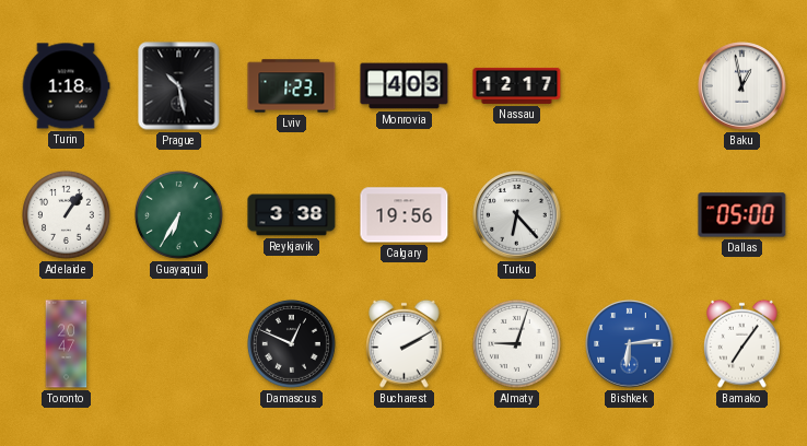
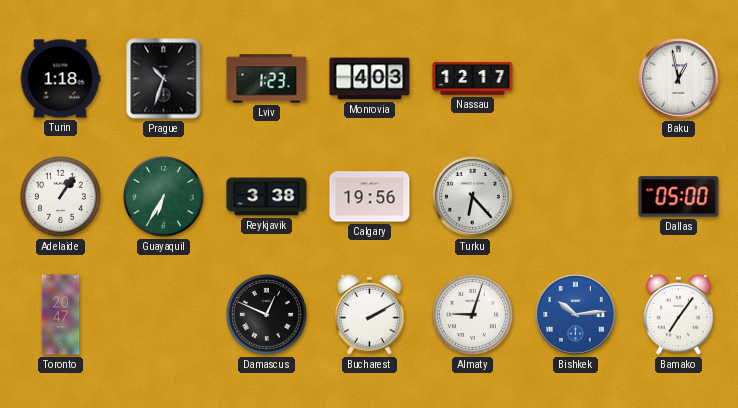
Prague: 10:28 -> 10:33
Bishkek: 6:14 -> 10:14
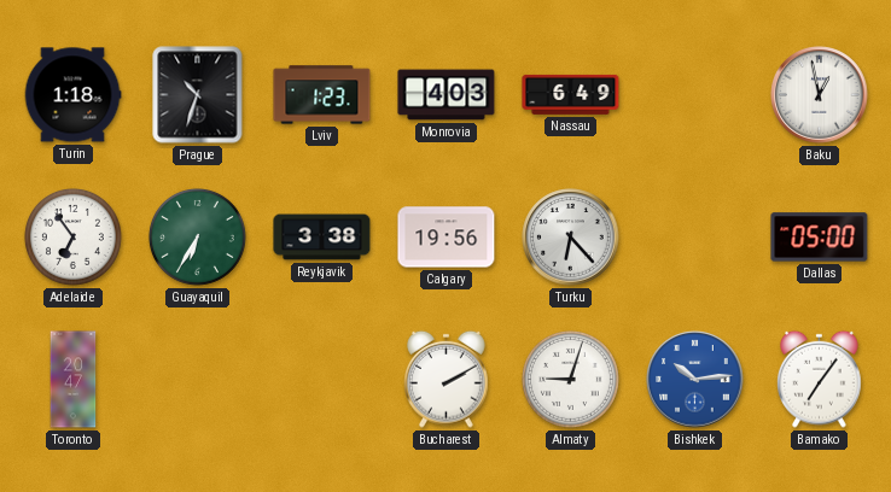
Nassau: 12:17 -> 6:49
Adelaide: 1:06 -> 6:54
Damascus: 12:49 -> none
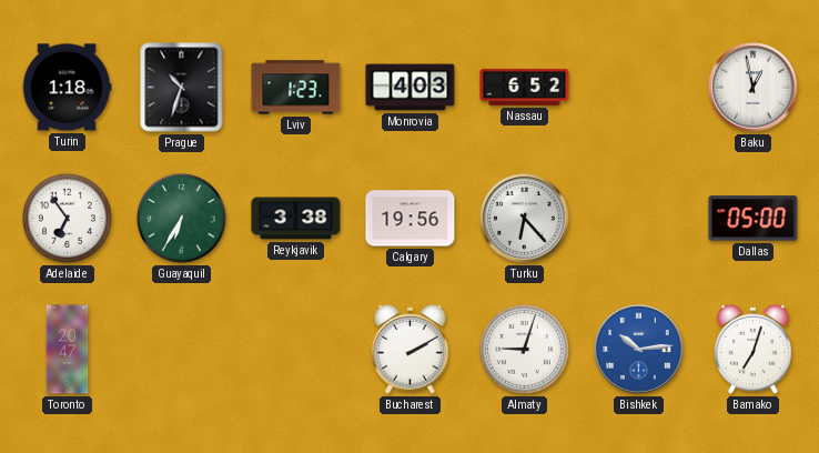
Nassau: 6:49 -> 6:52
Bamako: 7:06 -> 7:03
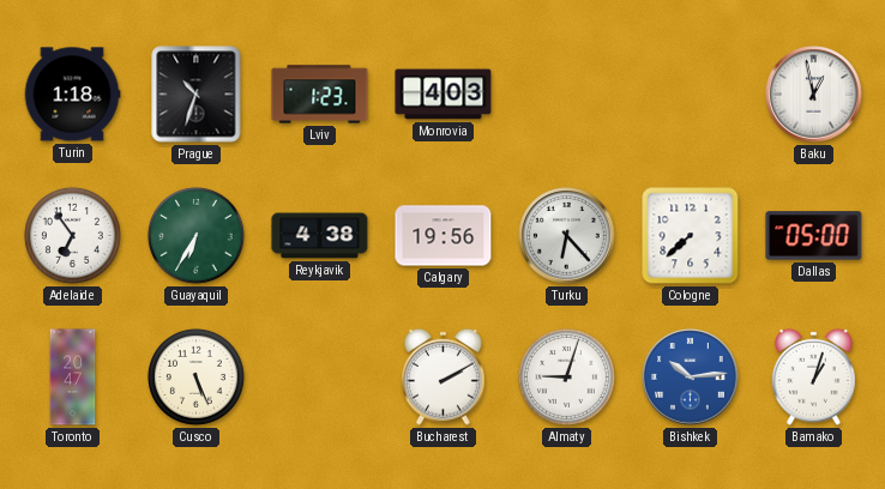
Nassau: 6:52 -> none
Reykjavik: 3:38 -> 4:38
Cologne: none -> 7:38
Cusco: none -> 5:26
Bamako: 7:03 -> 1:03
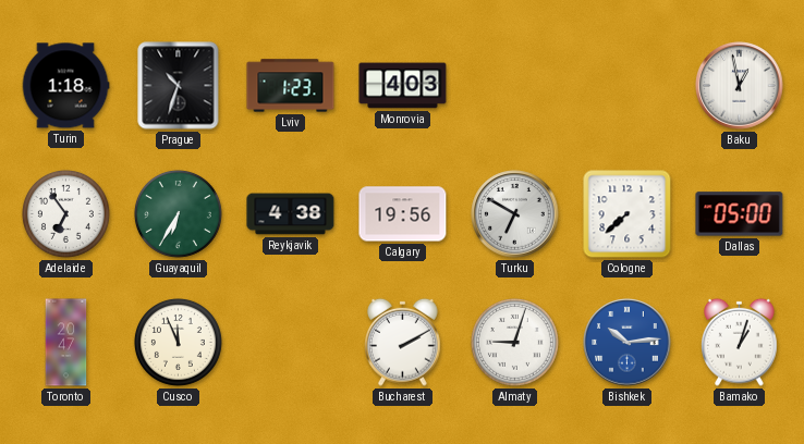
Turku: 6:23 -> 6:50
Cusco: 5:26 -> 11:56
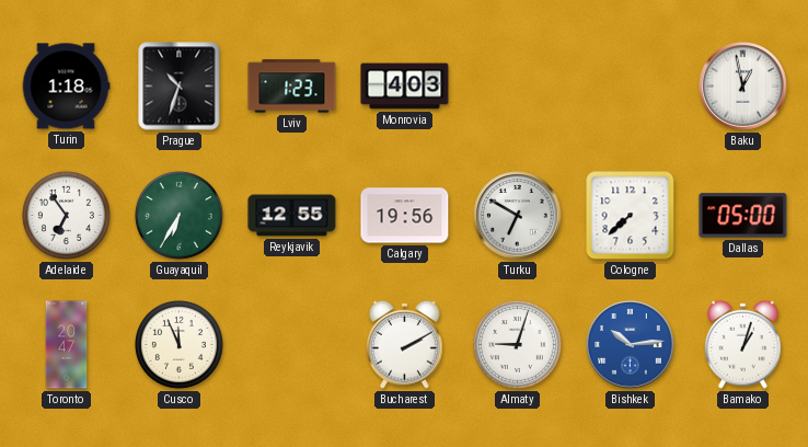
Reykjavik: 4:38 -> 12:55
